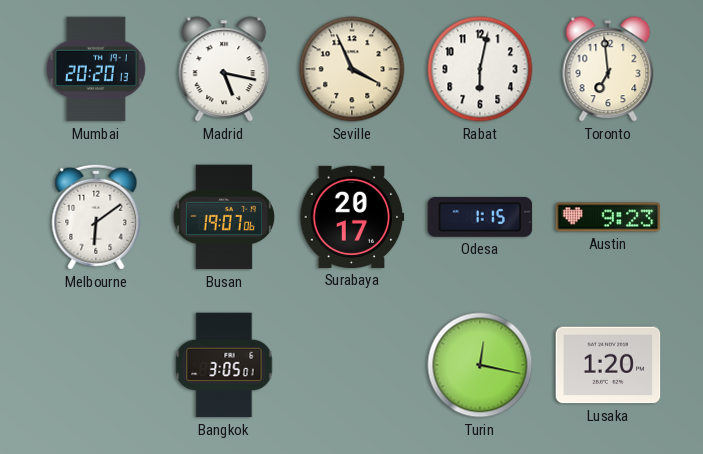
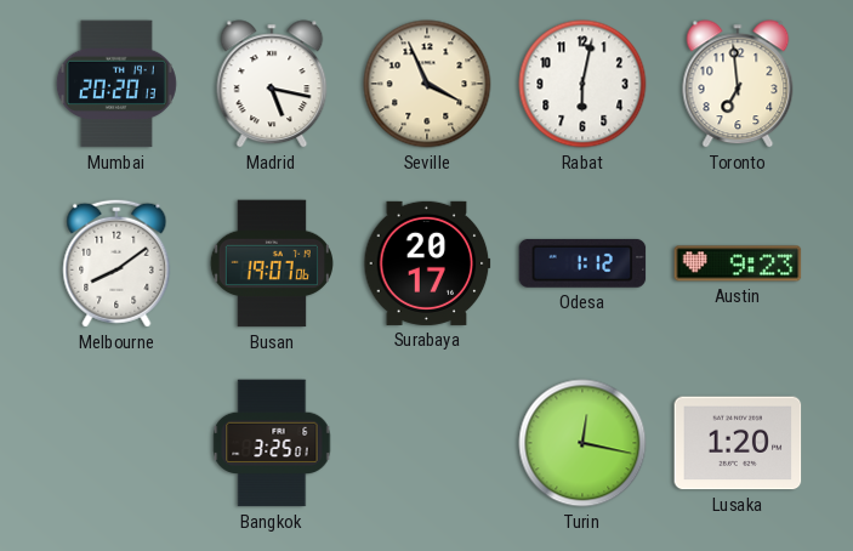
Melbourne: 6:09 -> 8:09
Odesa: 1:15 -> 1:12
Bangkok: 3:05 -> 3:25
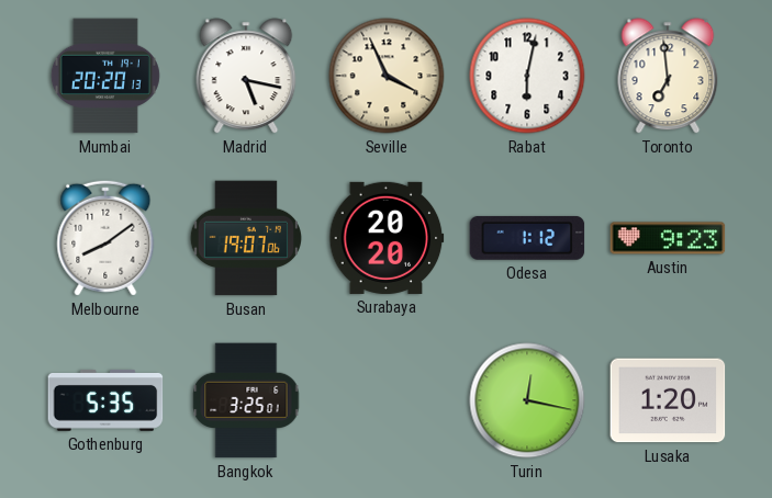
Surabaya: 20:17 -> 20:20
Gothenburg: none -> 5:35
